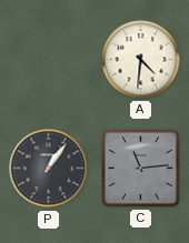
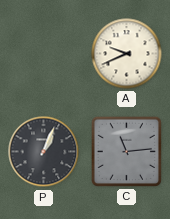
A: 4:31 -> 9:41
P: 1:06 -> 1:04
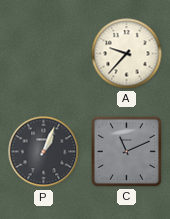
A: 9:41 -> 9:37
C: 11:14 -> 11:11
